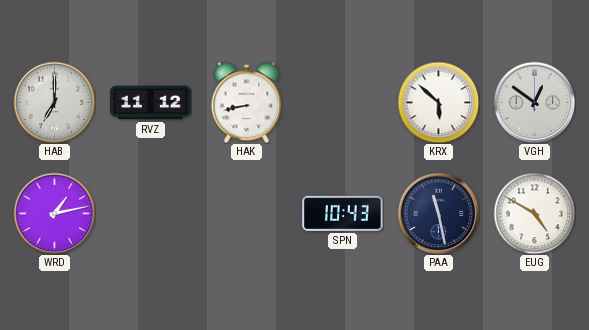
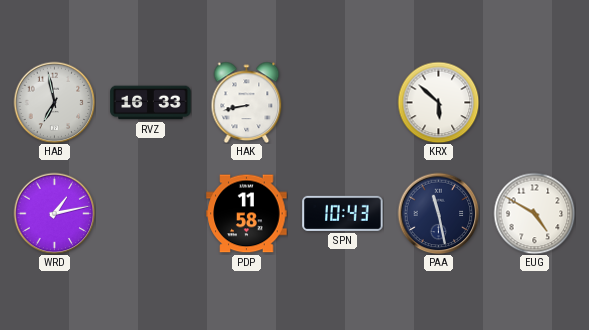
HAB: 7:00 -> 6:58
RVZ: 11:12 -> 16:33
VGH: 12:51 -> none
PDP: none -> 11:58
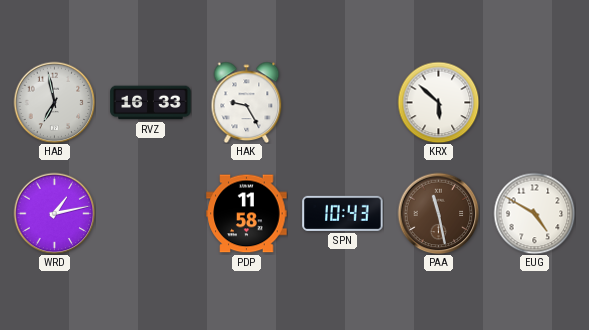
HAK: 8:43 -> 9:25
PAA dial: navy -> brown
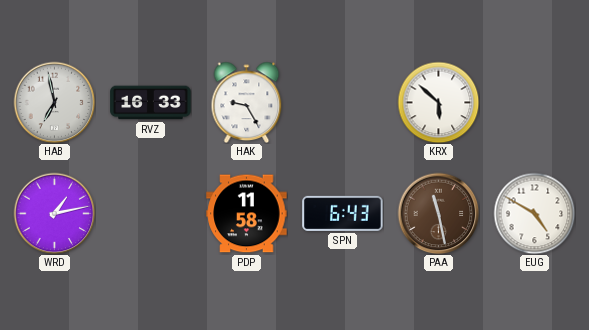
SPN: 10:43 -> 6:43
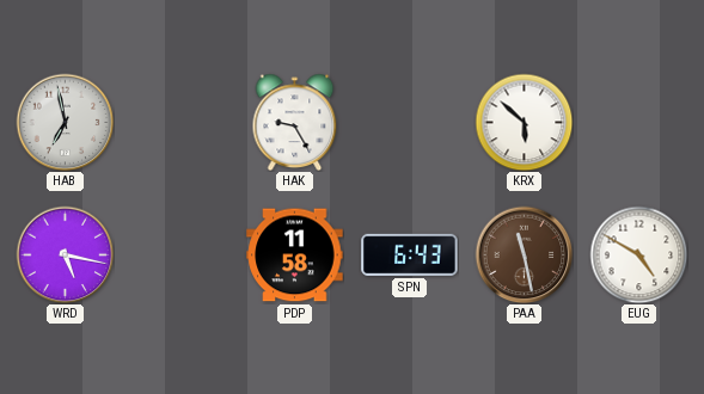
RVZ: 16:33 -> none
WRD: 1:13 -> 5:17
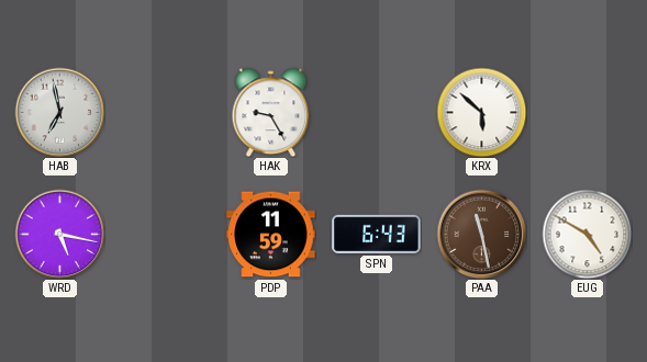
PDP: 11:58 -> 11:59
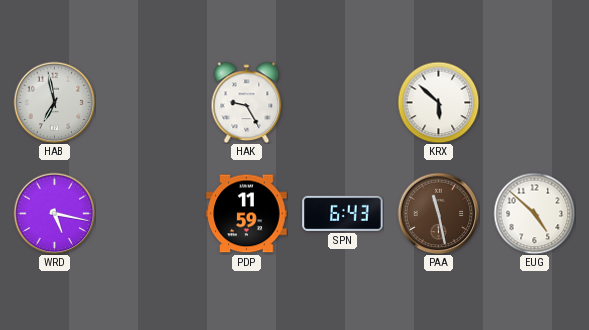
EUG: 4:50 -> 4:52
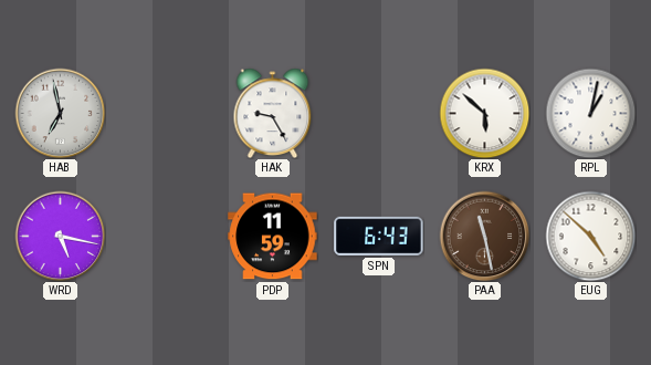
RPL: none -> 1:02
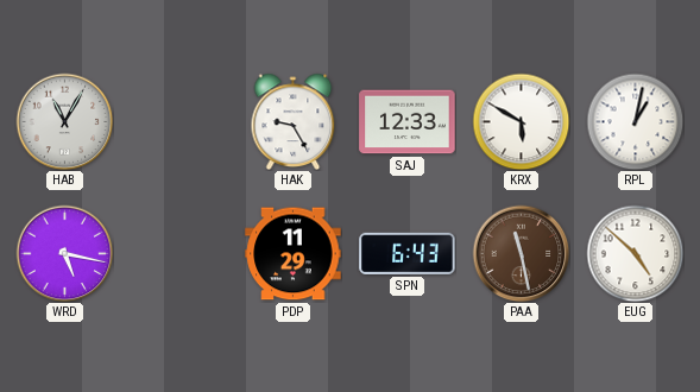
HAB: 6:58 -> 11:05
SAJ: none -> 12:33
KRX: 5:52 -> 5:50
PDP: 11:59 -> 11:29
